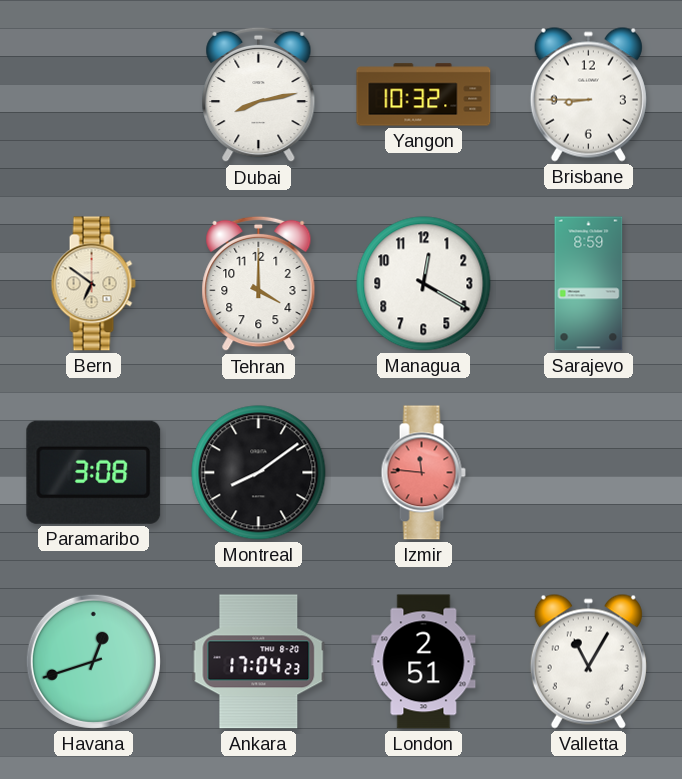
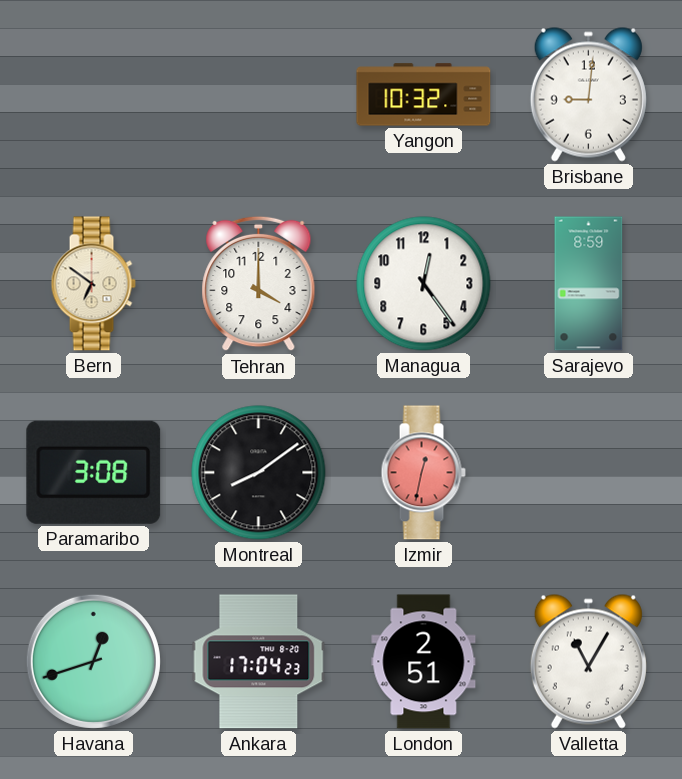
Dubai: 8:13 -> none
Brisbane: 8:45 -> 9:01
Managua: 12:20 -> 12:24
Izmir: 11:46 -> 12:32
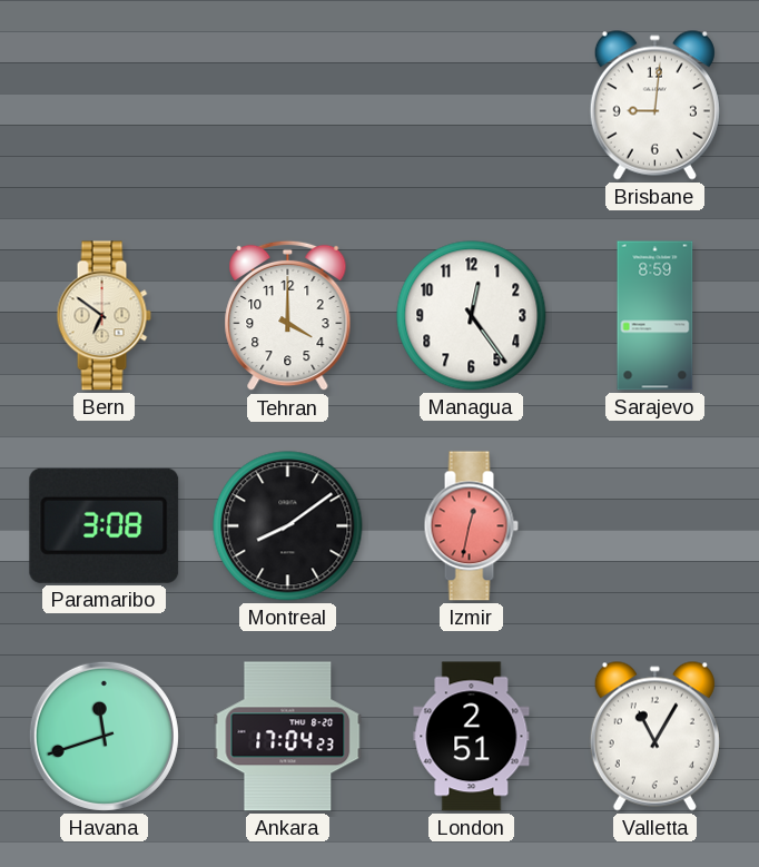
Yangon: 10:32 -> none
Havana: 12:42 -> 11:42
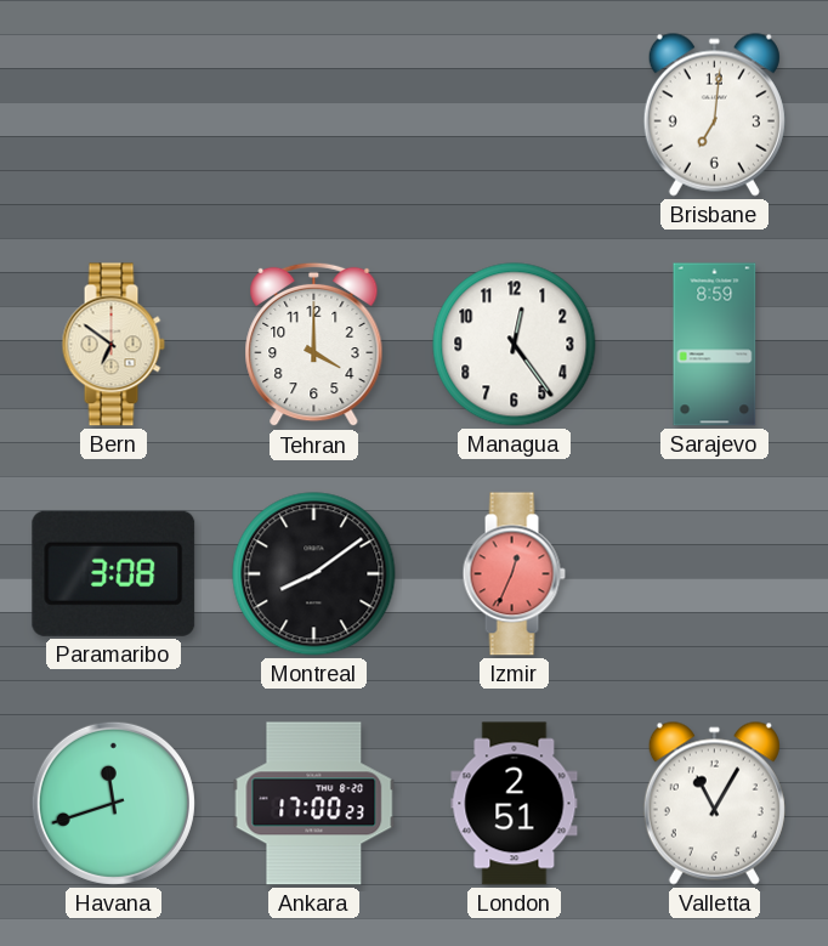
Brisbane: 9:01 -> 7:01
Izmir: 12:32 -> 12:34
Ankara: 17:04 -> 17:00
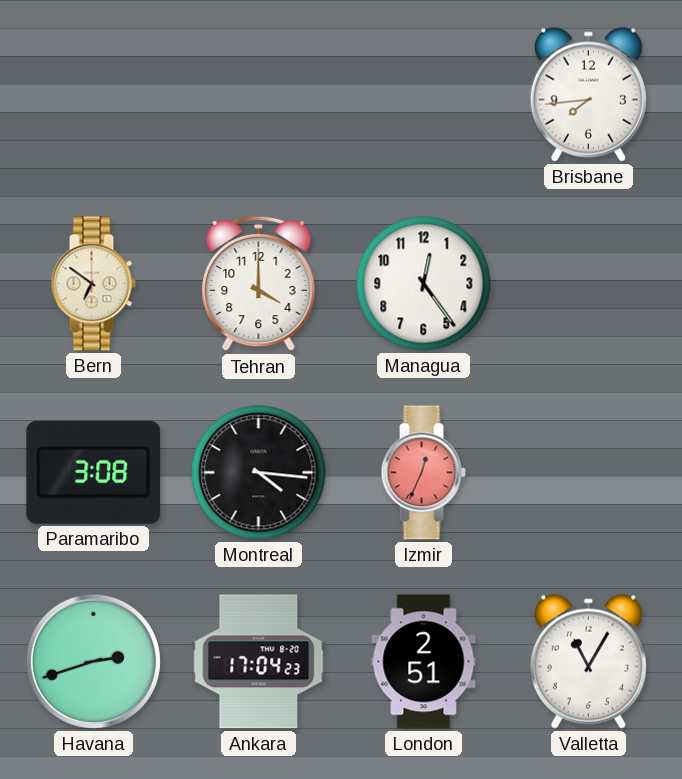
Brisbane: 7:01 -> 7:44
Sarajevo: 8:59 -> none
Montreal: 8:09 -> 4:16
Havana: 11:42 -> 2:42
Ankara: 17:00 -> 17:04
